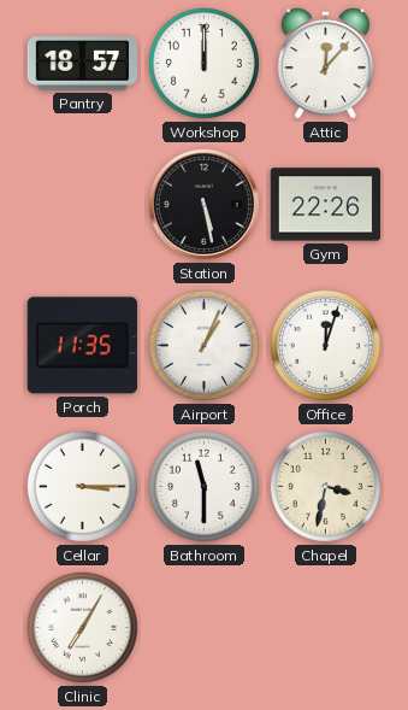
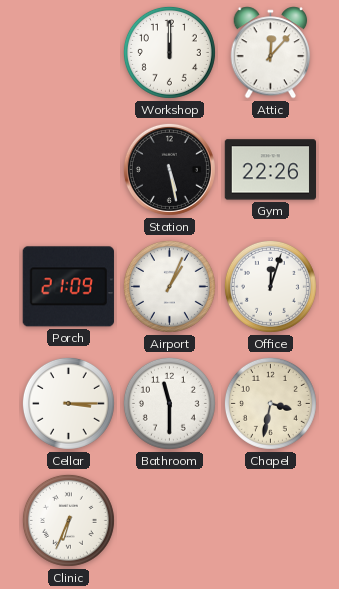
Pantry: 18:57 -> none
Porch: 11:35 -> 21:09
Clinic: 7:05 -> 6:34
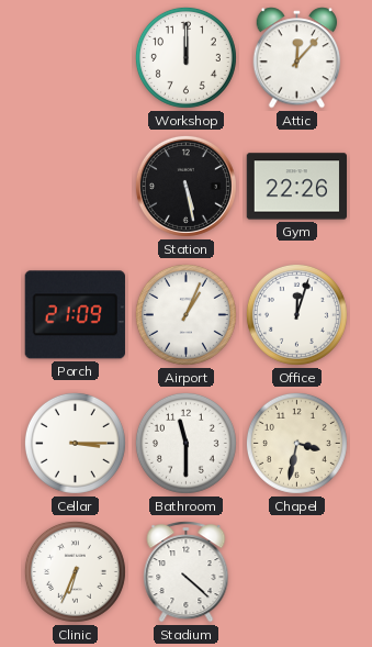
Stadium: none -> 4:22
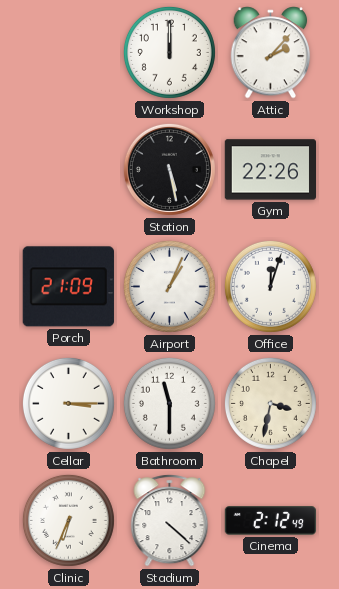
Attic: 12:07 -> 2:07
Cinema: none -> 2:12
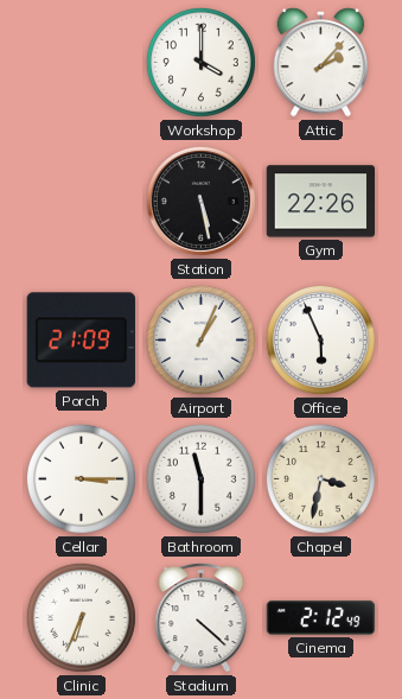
Workshop: 12:00 -> 4:00
Office: 12:03 -> 5:56
